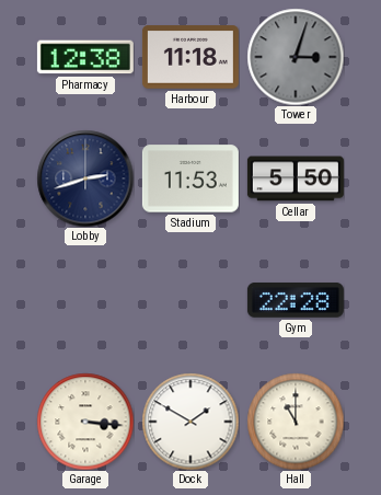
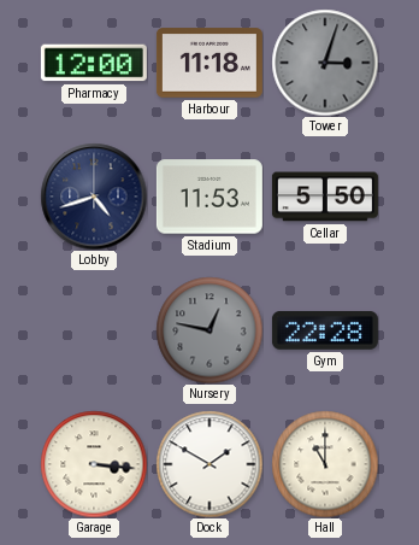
Pharmacy: 12:38 -> 12:00
Lobby: 2:42 -> 4:42
Nursery: none -> 12:47
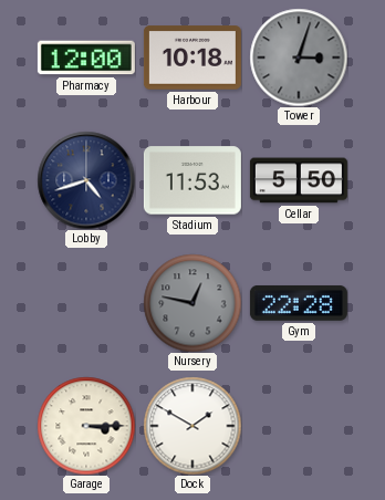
Harbour: 11:18 -> 10:18
Garage: 3:16 -> 3:15
Hall: 11:00 -> none
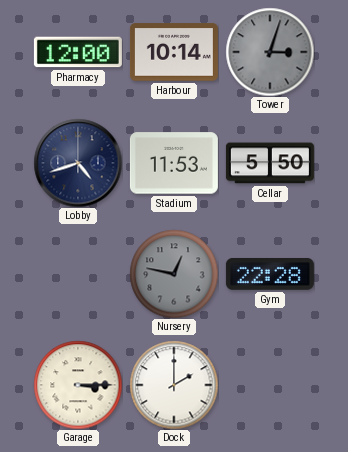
Harbour: 10:18 -> 10:14
Dock: 1:50 -> 2:00
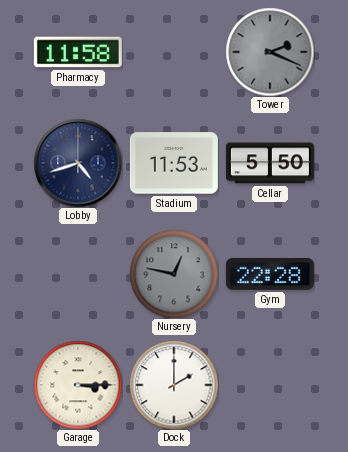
Pharmacy: 12:00 -> 11:58
Harbour: 10:14 -> none
Tower: 3:03 -> 2:19
